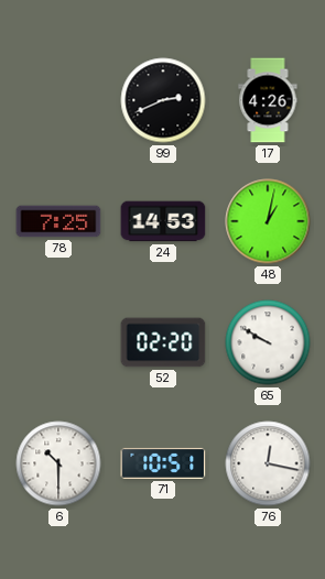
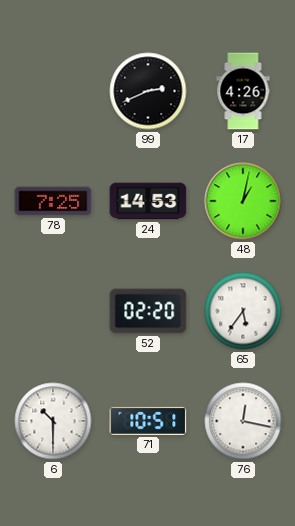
65: 9:50 -> 5:36
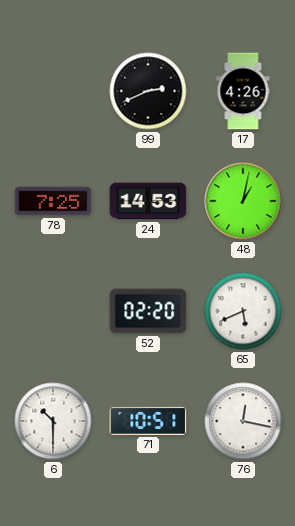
65: 5:36 -> 5:41
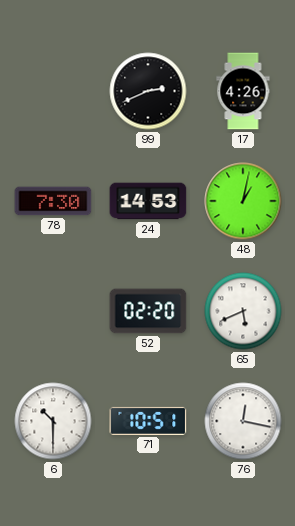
78: 7:25 -> 7:30
